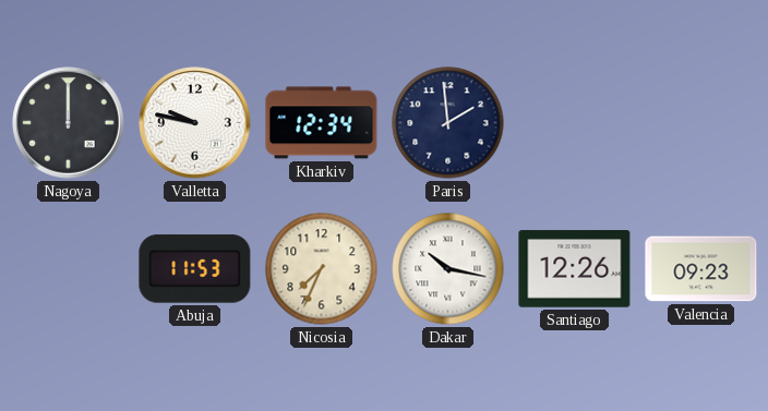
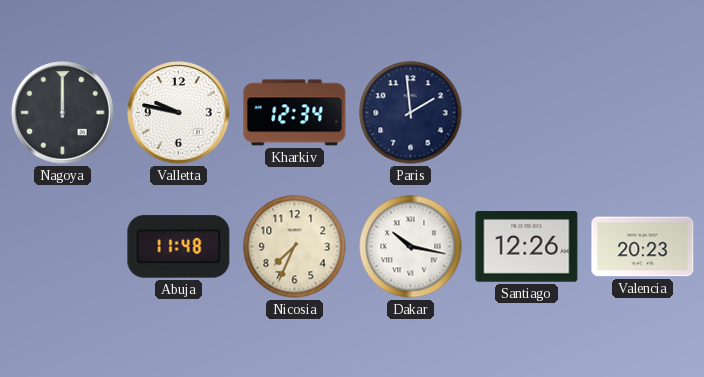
Abuja: 11:53 -> 11:48
Valencia: 09:23 -> 20:23
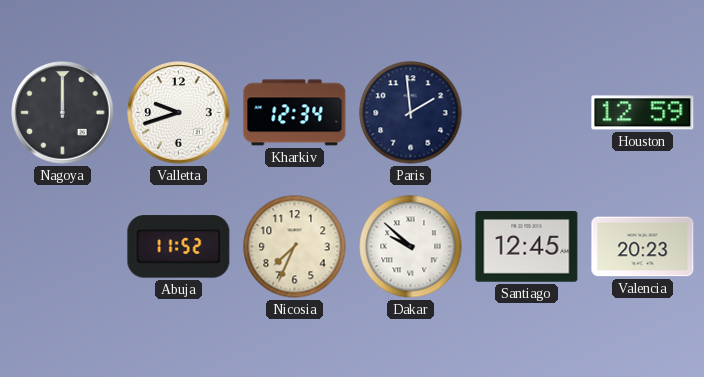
Valletta: 9:47 -> 9:42
Houston: none -> 12:59
Abuja: 11:48 -> 11:52
Dakar: 10:17 -> 9:52
Santiago: 12:26 -> 12:45
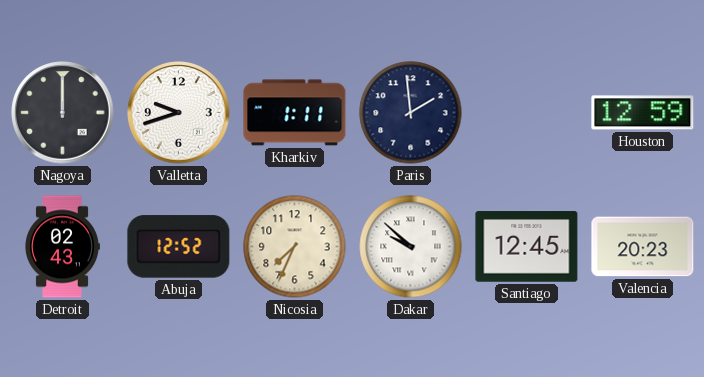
Kharkiv: 12:34 -> 1:11
Detroit: none -> 02:43
Abuja: 11:52 -> 12:52
